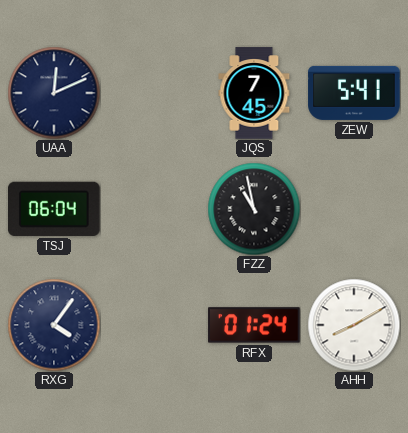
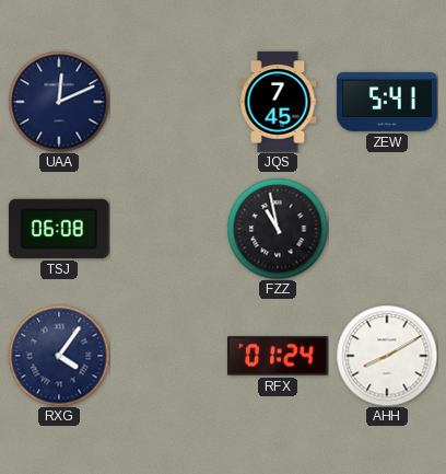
TSJ: 06:04 -> 06:08
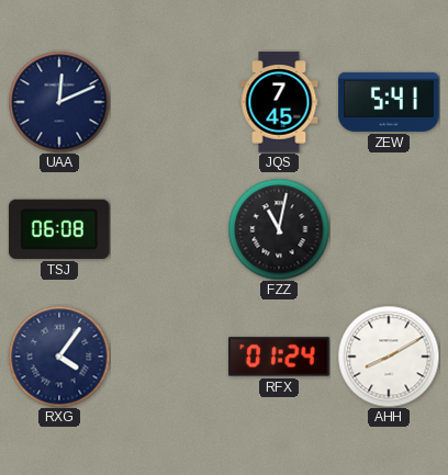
FZZ: 10:58 -> 11:02
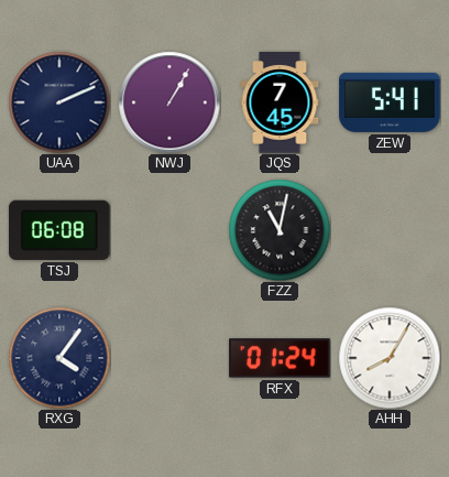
UAA: 12:11 -> 2:11
NWJ: none -> 1:05
AHH: 8:10 -> 8:05
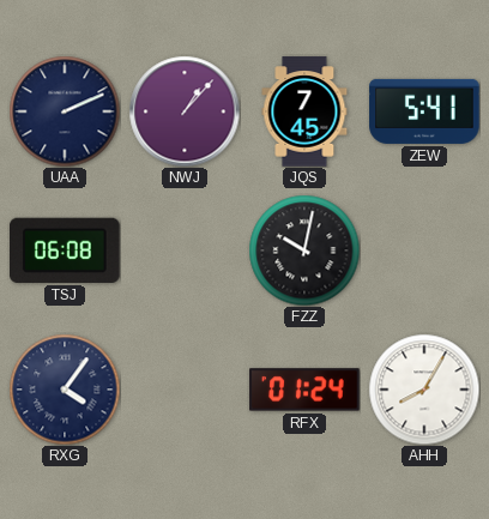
NWJ: 1:05 -> 1:07
FZZ: 11:02 -> 10:02
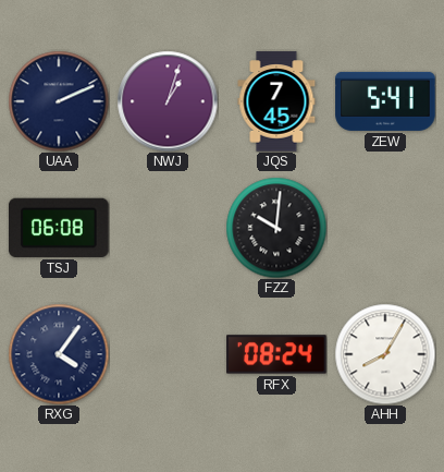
NWJ: 1:07 -> 1:03
FZZ: 10:02 -> 10:01
RFX: 01:24 -> 08:24
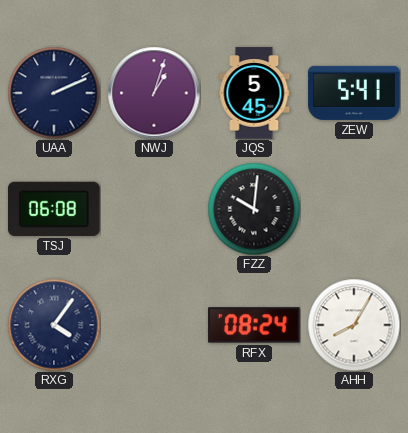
JQS: 7:45 -> 5:45
